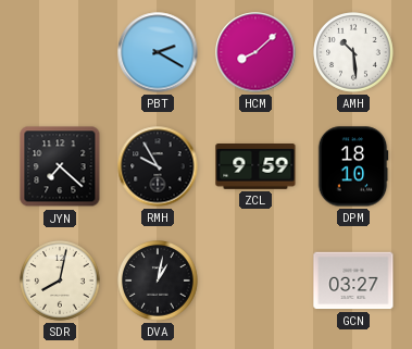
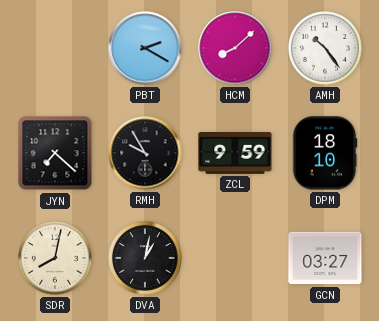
AMH: 10:29 -> 10:24
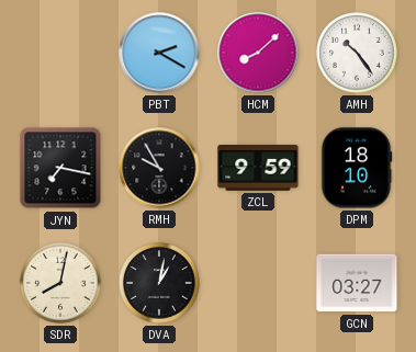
JYN: 7:22 -> 7:17
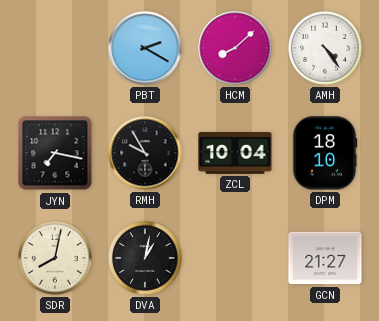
AMH: 10:24 -> 4:24
ZCL: 9:59 -> 10:04
GCN: 03:27 -> 21:27
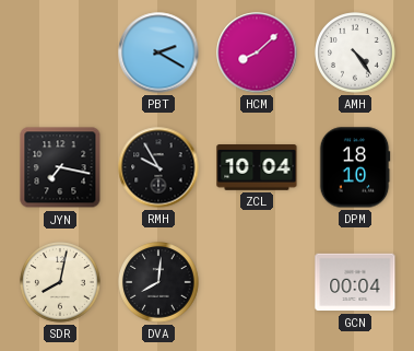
DVA: 1:02 -> 8:01
GCN: 21:27 -> 00:04
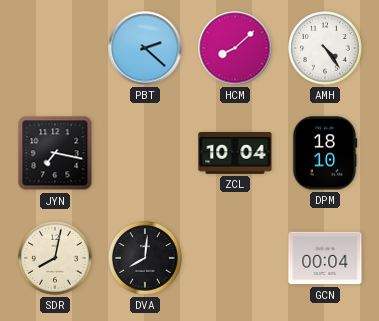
PBT: 2:20 -> 2:22
RMH: 9:55 -> none
